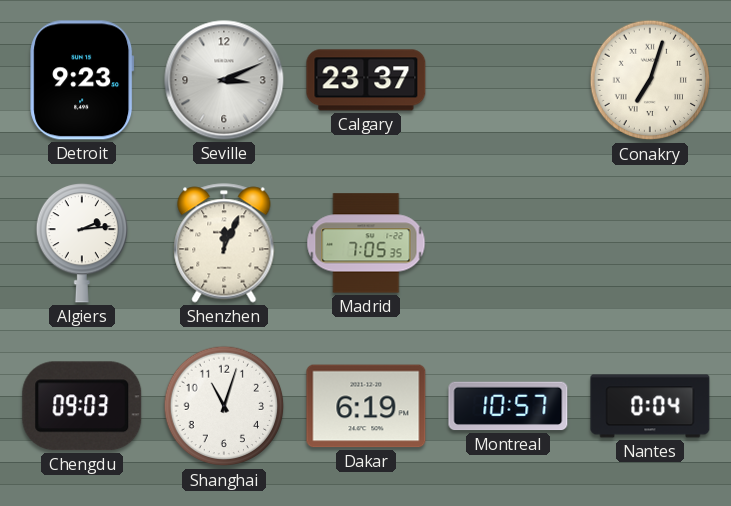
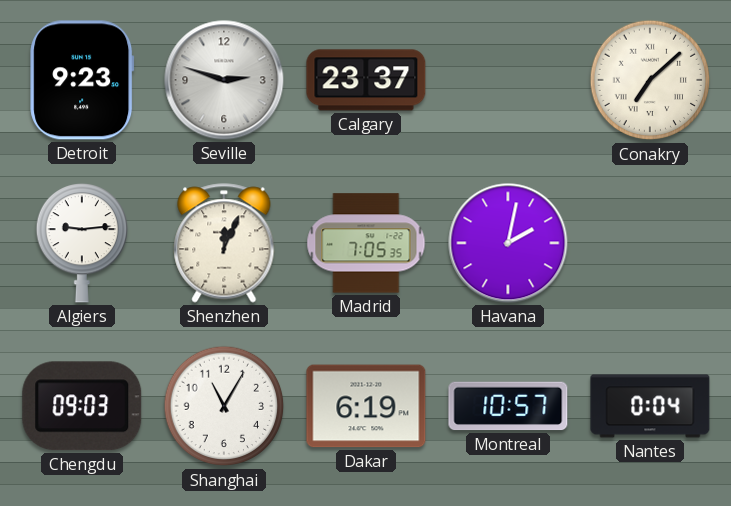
Seville: 3:11 -> 2:48
Conakry: 7:03 -> 7:08
Algiers: 2:14 -> 9:14
Havana: none -> 2:02
Shanghai: 11:03 -> 11:05
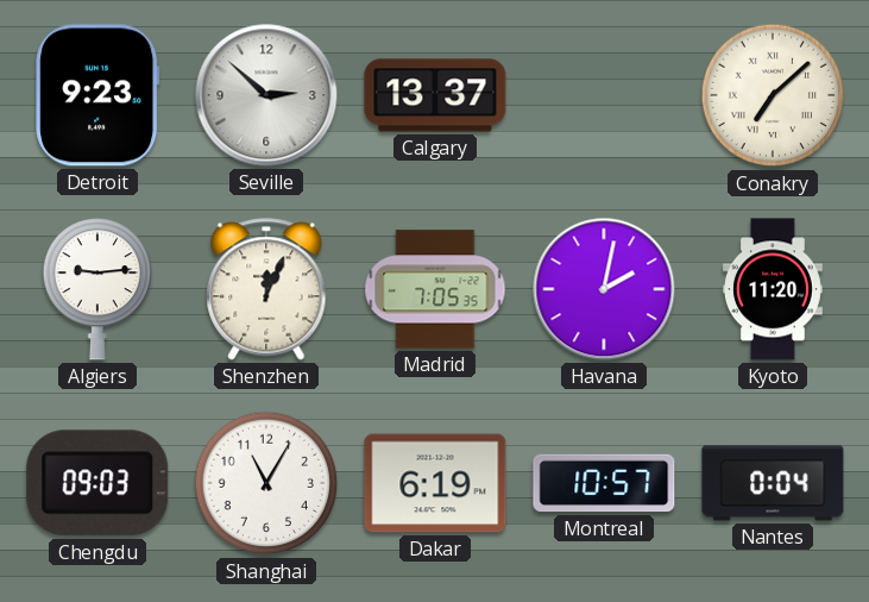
Seville: 2:48 -> 2:52
Calgary: 23:37 -> 13:37
Kyoto: none -> 11:20
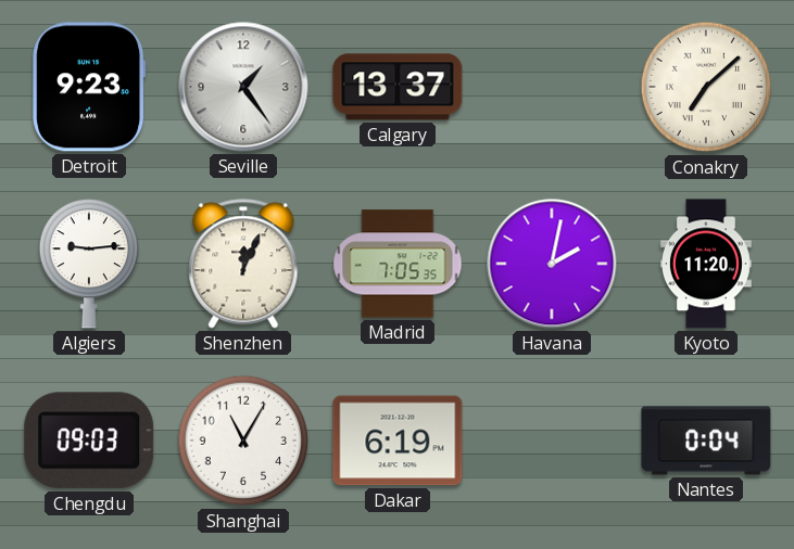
Seville: 2:52 -> 1:24
Montreal: 10:57 -> none
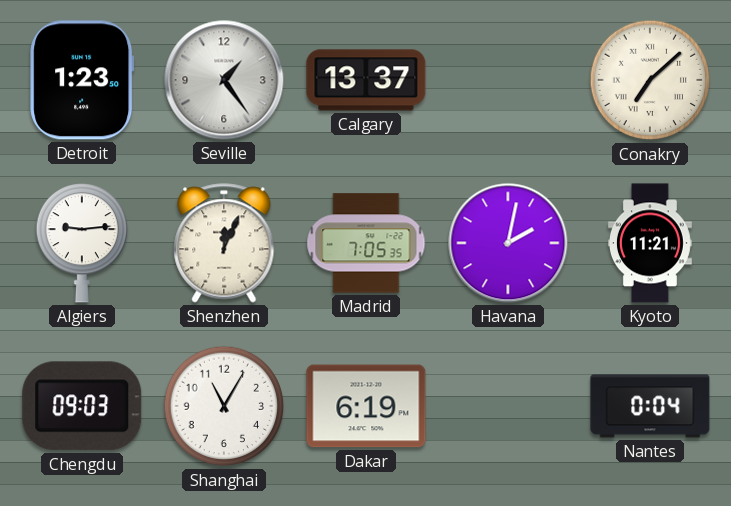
Detroit: 9:23 -> 1:23
Kyoto: 11:20 -> 11:21
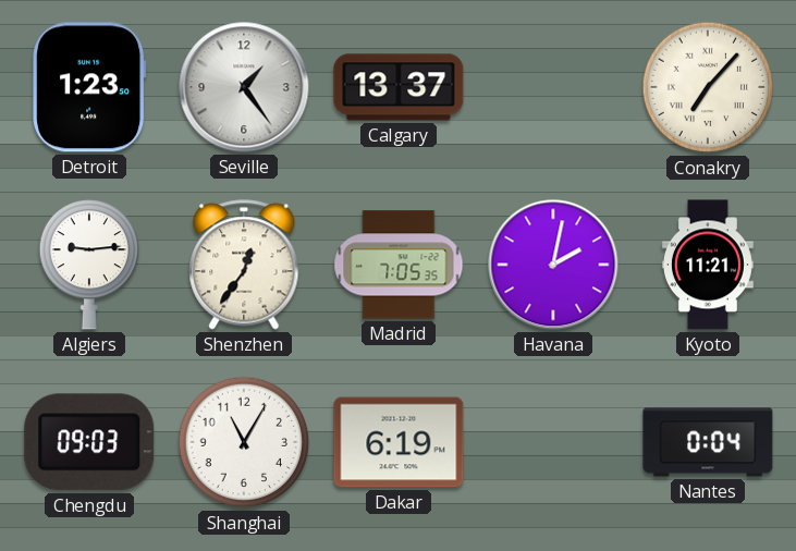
Conakry: 7:08 -> 7:07
Shenzhen: 12:04 -> 12:36
